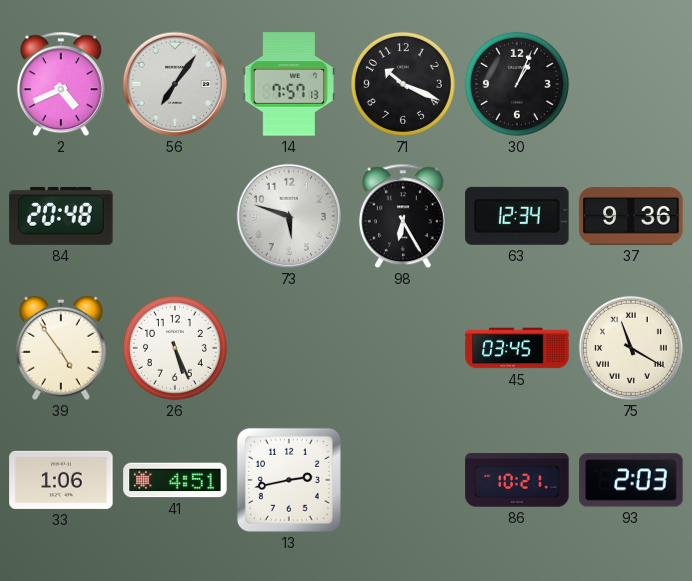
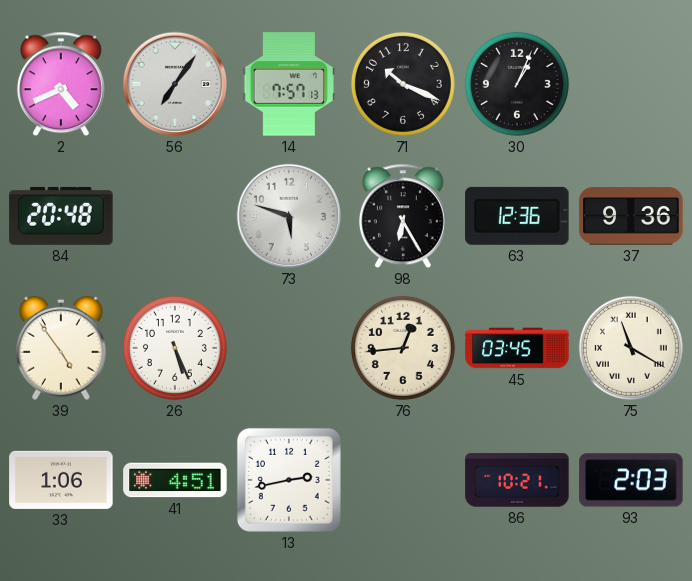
63: 12:34 -> 12:36
76: none -> 12:44
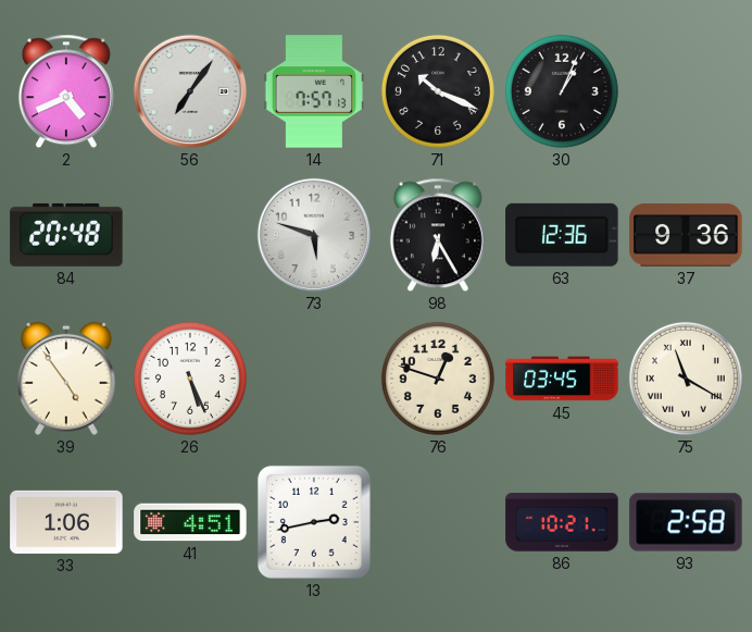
76: 12:44 -> 12:48
93: 2:03 -> 2:58
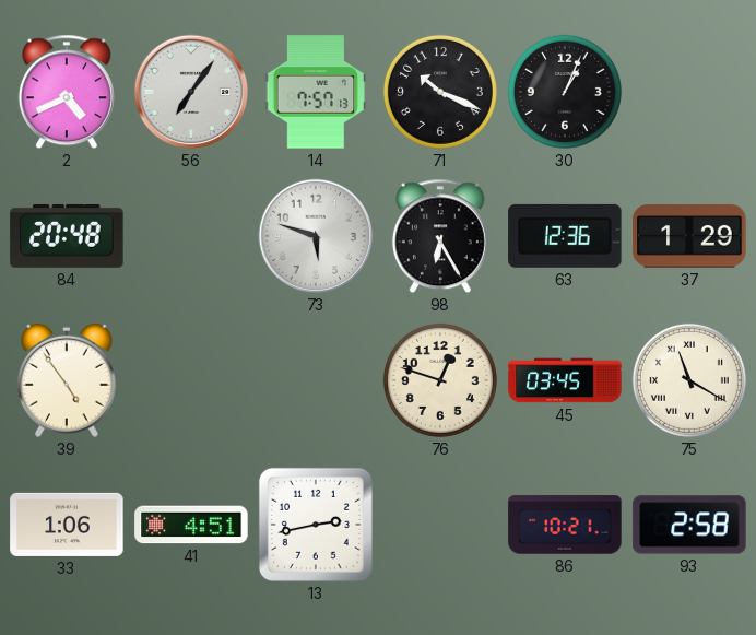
37: 9:36 -> 1:29
26: 5:26 -> none
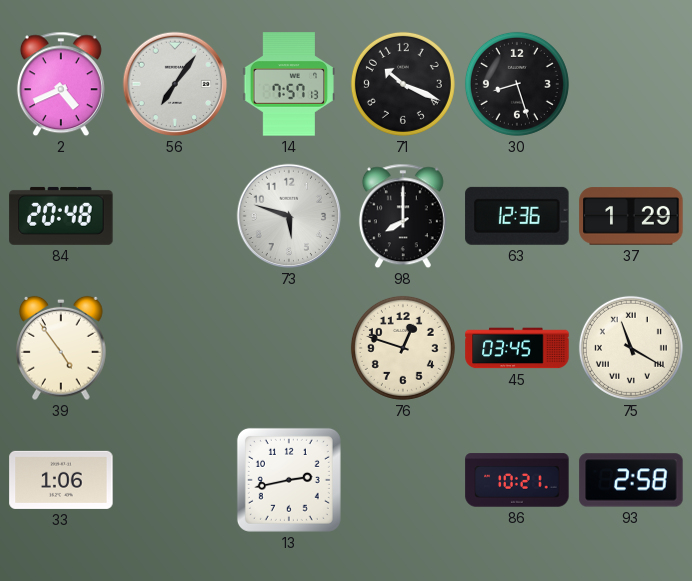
30: 1:04 -> 8:27
98: 6:25 -> 8:00
41: 4:51 -> none
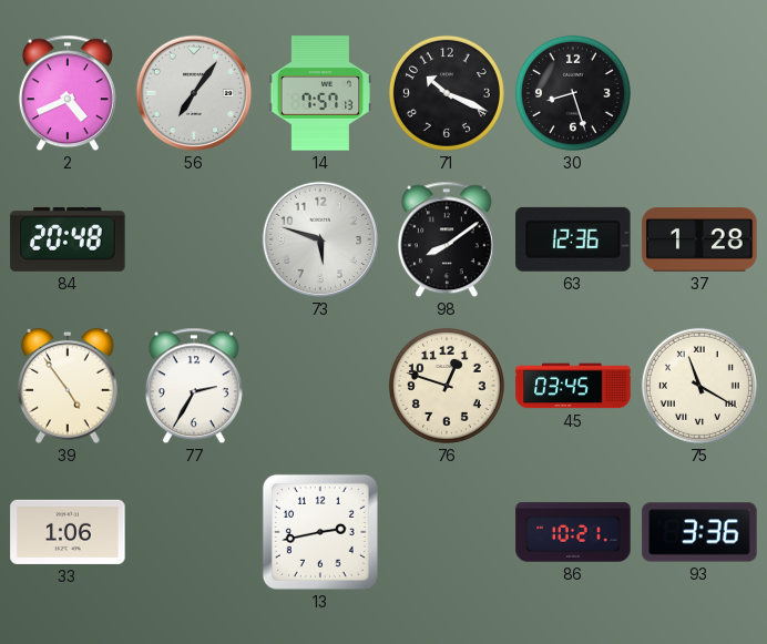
98: 8:00 -> 8:09
37: 1:29 -> 1:28
77: none -> 2:35
93: 2:58 -> 3:36
